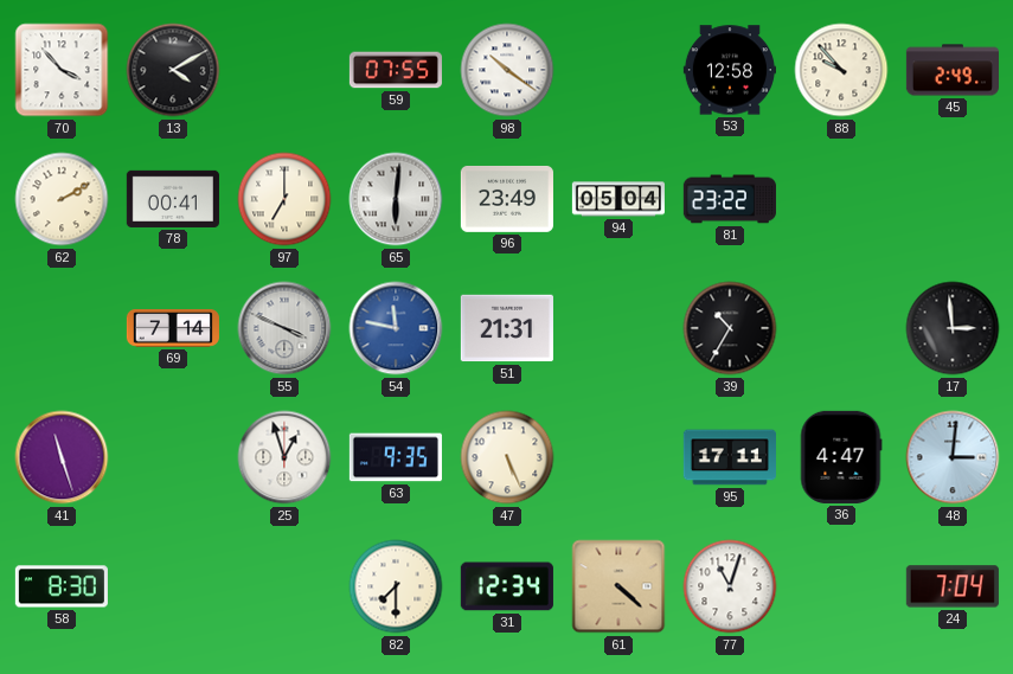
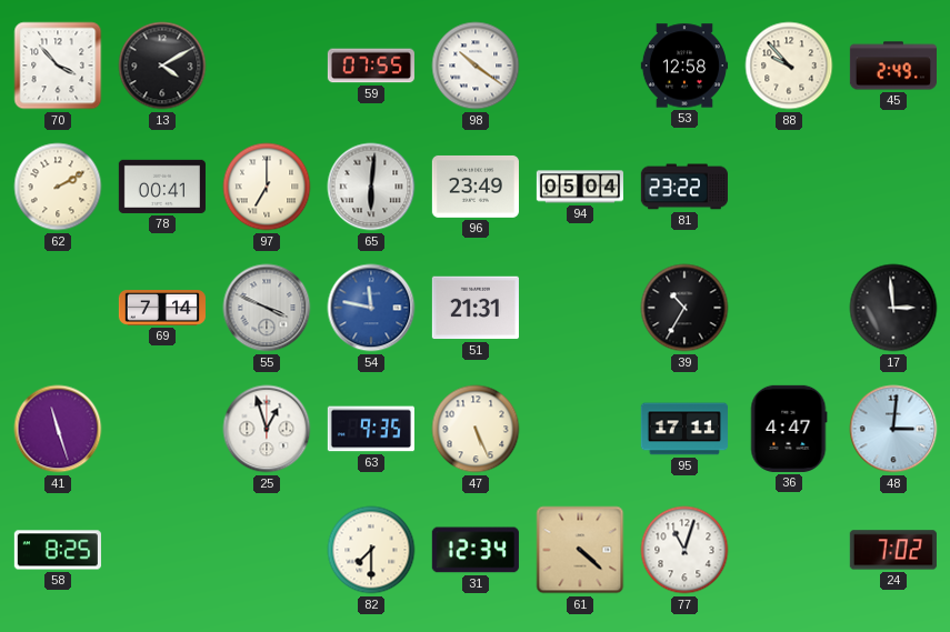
58: 8:30 -> 8:25
24: 7:04 -> 7:02
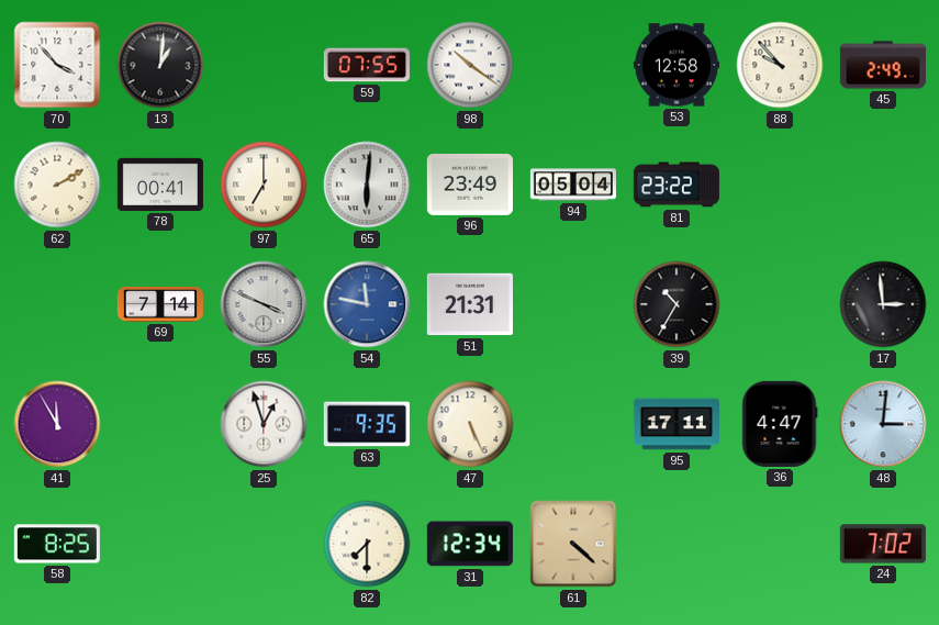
13: 4:10 -> 1:01
41: 11:27 -> 11:55
77: 11:03 -> none
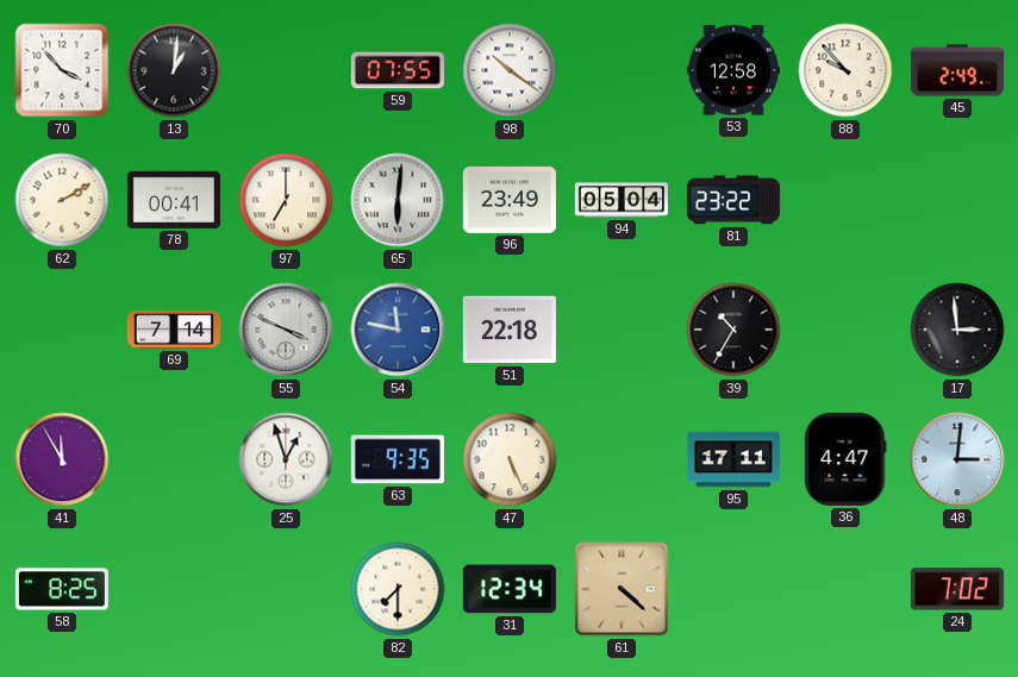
51: 21:31 -> 22:18
